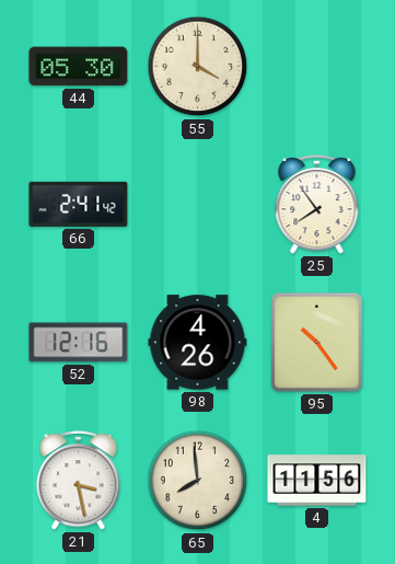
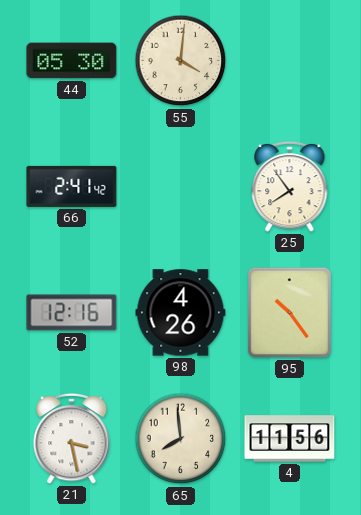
55: 4:00 -> 4:01
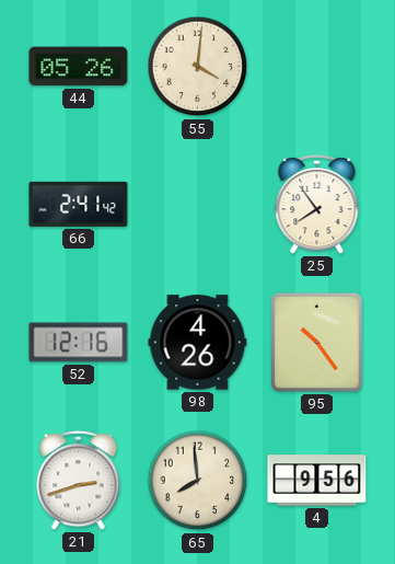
44: 05:30 -> 05:26
21: 3:28 -> 2:42
4: 11:56 -> 9:56
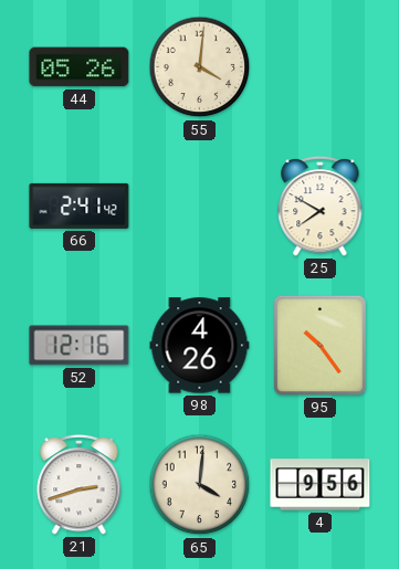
25: 7:54 -> 7:50
65: 7:59 -> 4:01
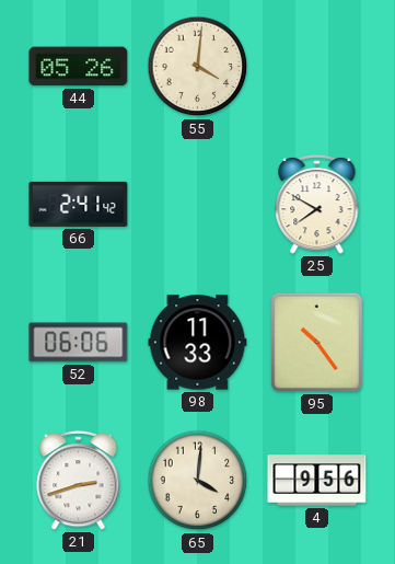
52: 12:16 -> 06:06
98: 4:26 -> 11:33
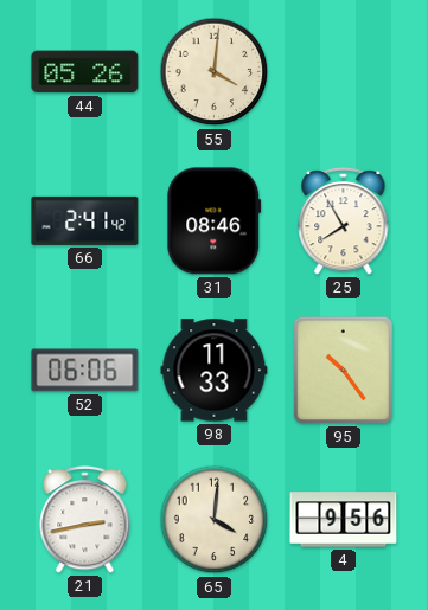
31: none -> 08:46
25: 7:50 -> 7:55
21: 2:42 -> 2:43
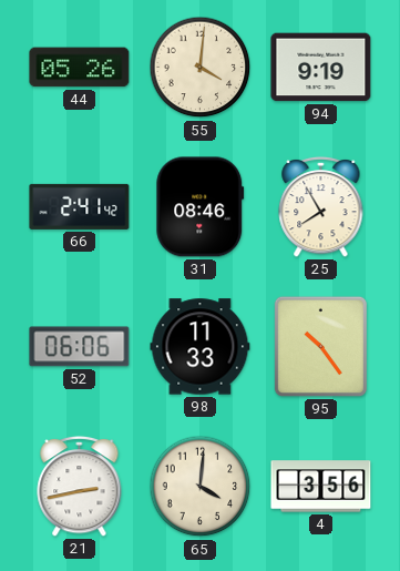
94: none -> 9:19
4: 9:56 -> 3:56
